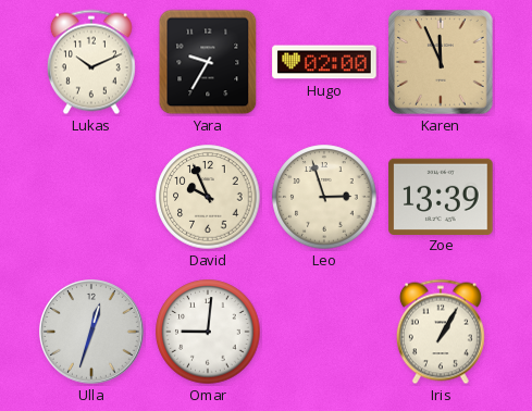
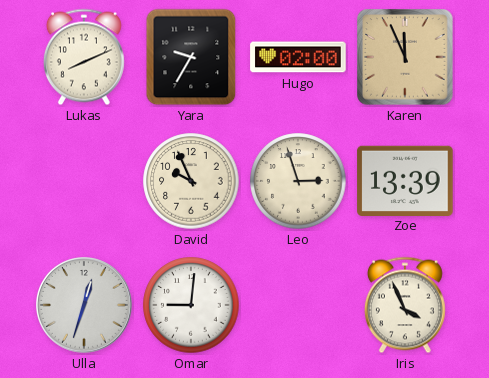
Lukas: 10:11 -> 8:11
Iris: 1:05 -> 3:56
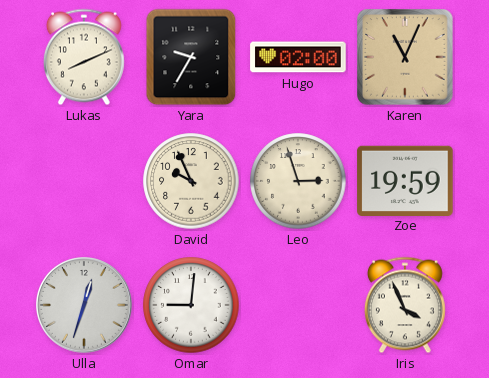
Karen: 11:56 -> 11:04
Zoe: 13:39 -> 19:59
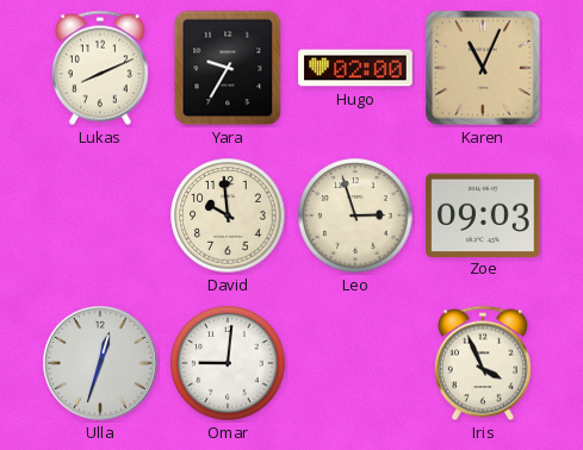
David: 9:56 -> 9:59
Zoe: 19:59 -> 09:03
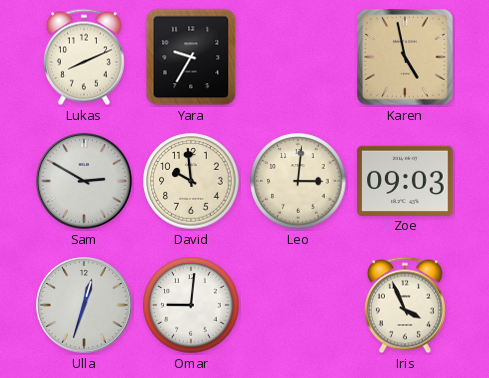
Hugo: 02:00 -> none
Karen: 11:04 -> 4:58
Sam: none -> 2:50
Leo: 2:57 -> 3:01
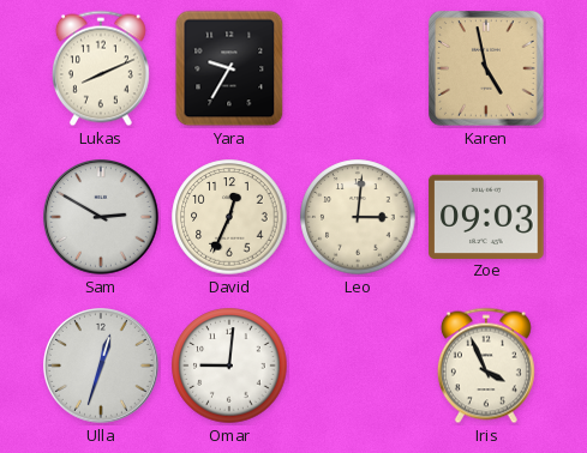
David: 9:59 -> 12:34
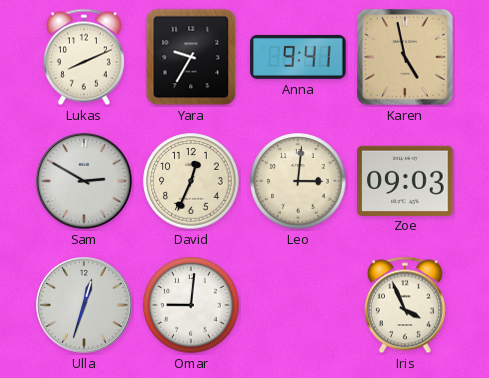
Anna: none -> 9:41
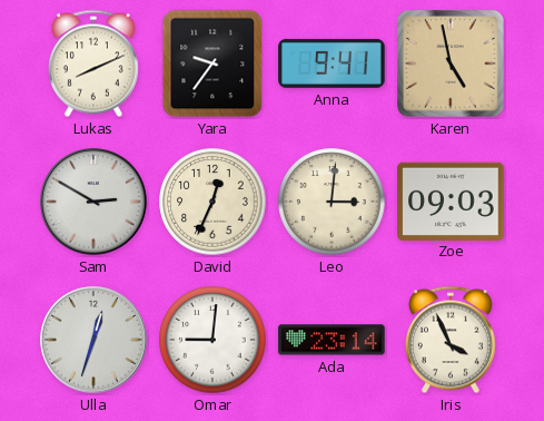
Yara: 9:35 -> 9:36
Ada: none -> 23:14
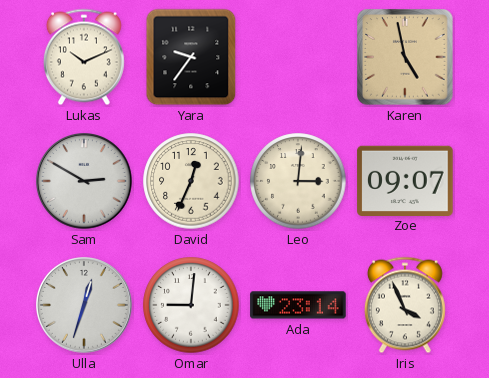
Lukas: 8:11 -> 10:11
Anna: 9:41 -> none
Zoe: 09:03 -> 09:07
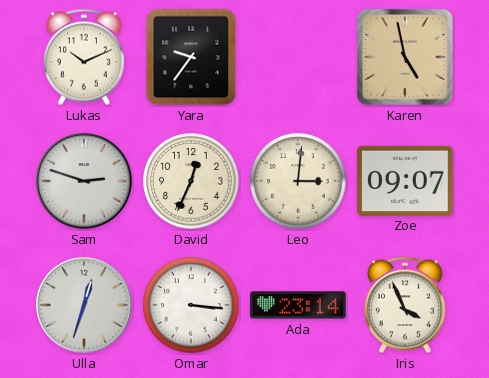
Sam: 2:50 -> 2:48
Omar: 9:01 -> 3:16
